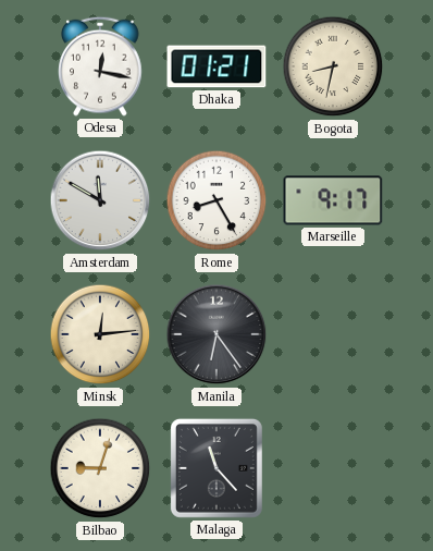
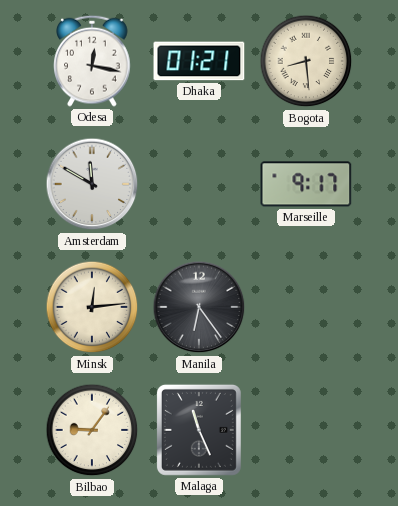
Bogota: 8:32 -> 8:29
Rome: 8:25 -> none
Bilbao: 9:03 -> 9:06
Malaga: 11:23 -> 11:26
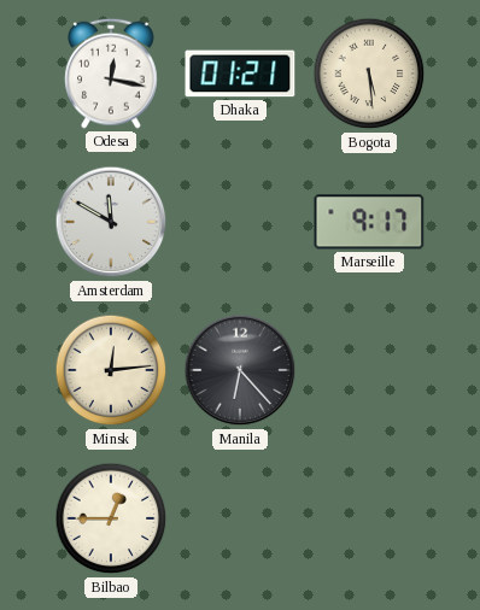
Bogota: 8:29 -> 5:29
Manila: 6:24 -> 6:23
Bilbao: 9:06 -> 12:45
Malaga: 11:26 -> none
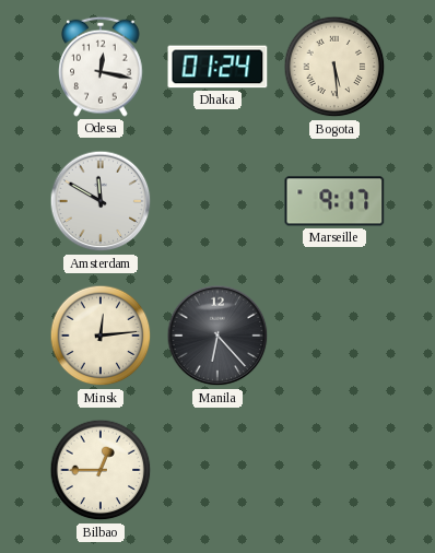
Dhaka: 01:21 -> 01:24
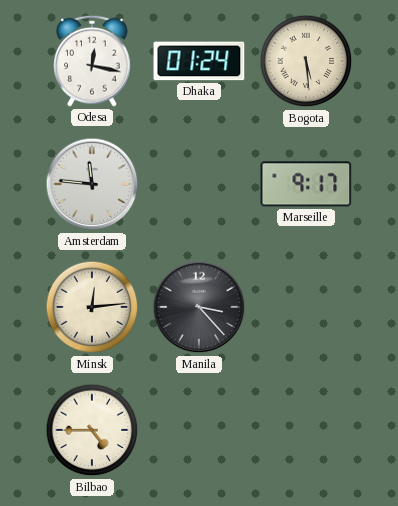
Amsterdam: 11:50 -> 11:46
Manila: 6:23 -> 3:23
Bilbao: 12:45 -> 4:45
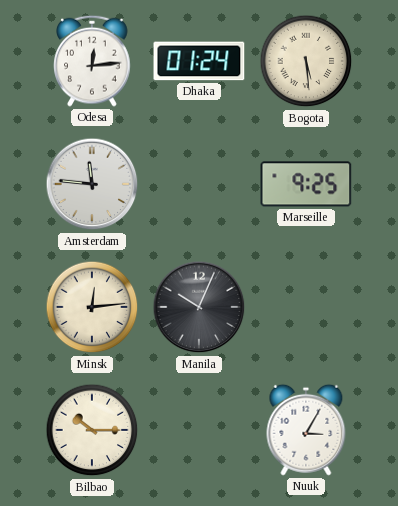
Odesa: 12:17 -> 12:14
Marseille: 9:17 -> 9:25
Manila: 3:23 -> 10:04
Bilbao: 4:45 -> 10:15
Nuuk: none -> 3:05
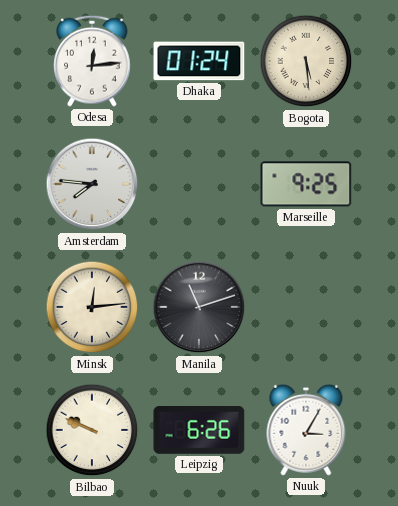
Amsterdam: 11:46 -> 7:46
Manila: 10:04 -> 11:12
Bilbao: 10:15 -> 9:49
Leipzig: none -> 6:26
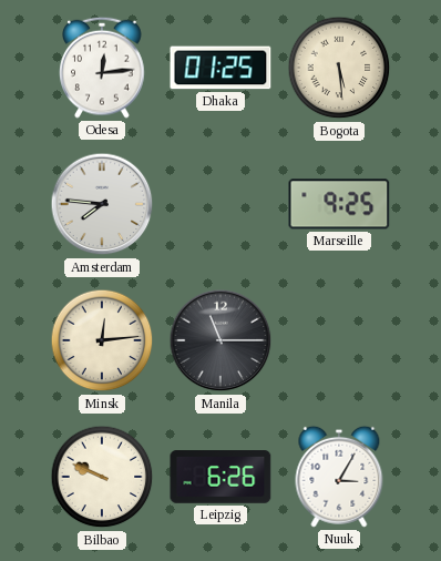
Dhaka: 01:24 -> 01:25
Manila: 11:12 -> 11:15
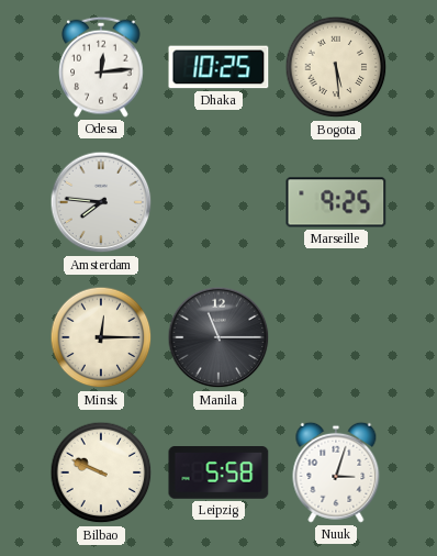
Dhaka: 01:25 -> 10:25
Minsk: 12:14 -> 12:15
Leipzig: 6:26 -> 5:58
Nuuk: 3:05 -> 3:03
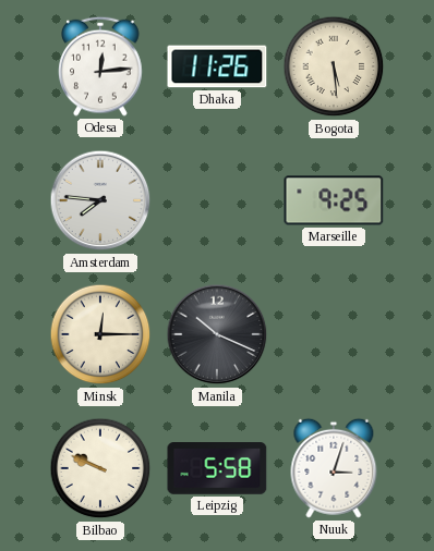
Dhaka: 10:25 -> 11:26
Manila: 11:15 -> 10:19
